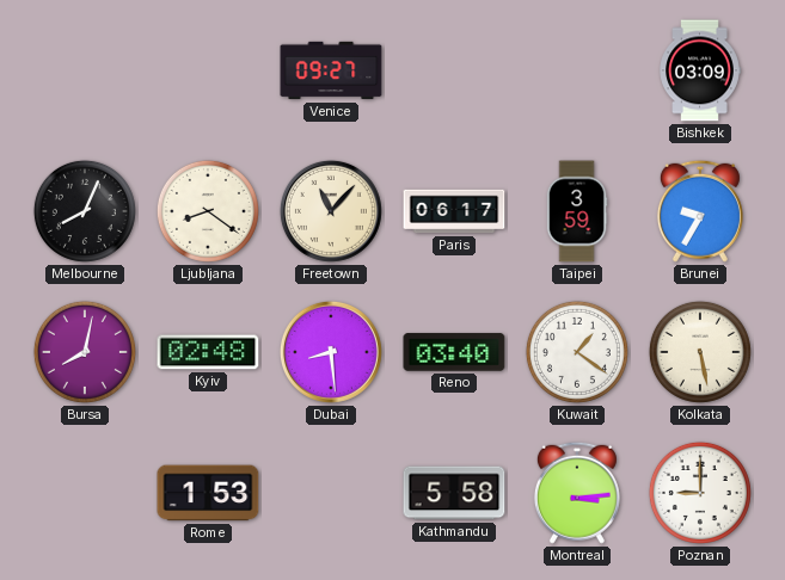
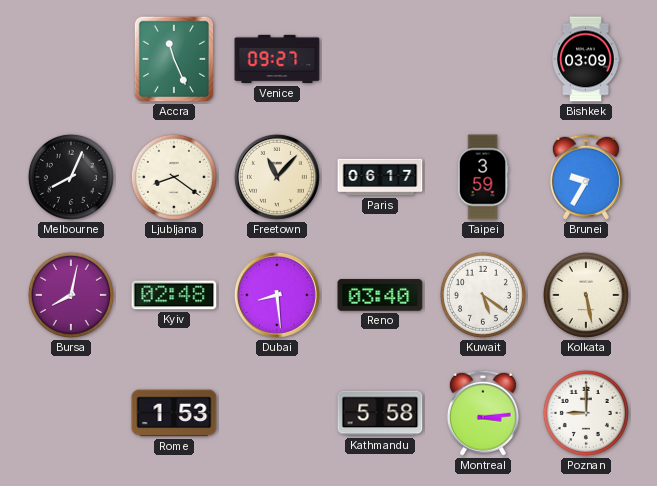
Accra: none -> 11:26
Kuwait: 1:21 -> 5:21
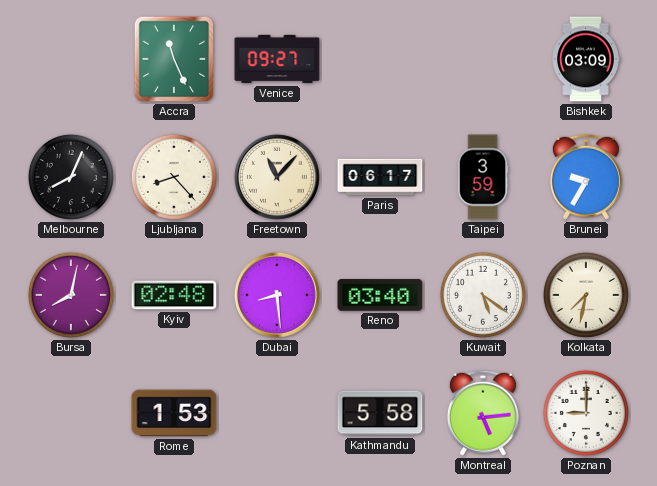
Ljubljana: 8:21 -> 8:23
Kolkata: 5:28 -> 7:32
Montreal: 3:14 -> 5:14
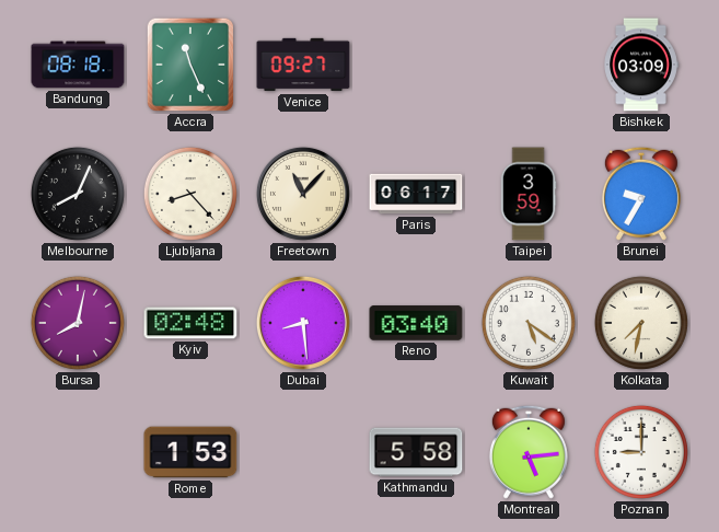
Bandung: none -> 08:18
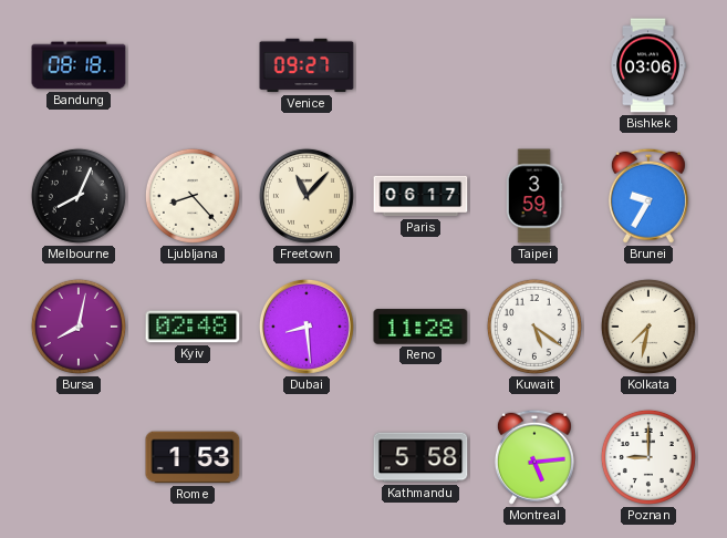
Accra: 11:26 -> none
Bishkek: 03:09 -> 03:06
Reno: 03:40 -> 11:28
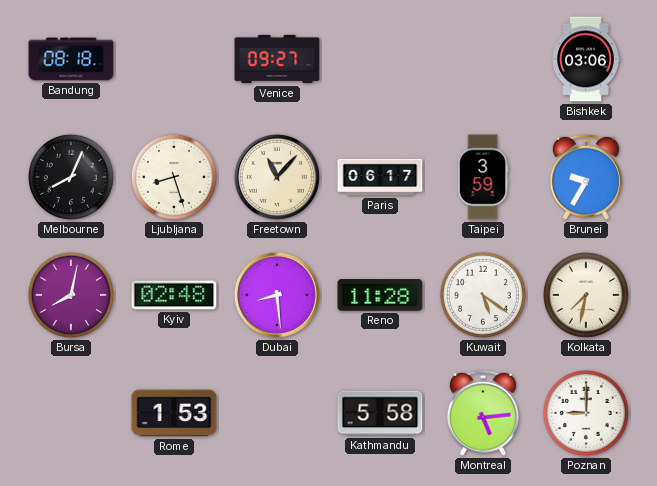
Ljubljana: 8:23 -> 8:27
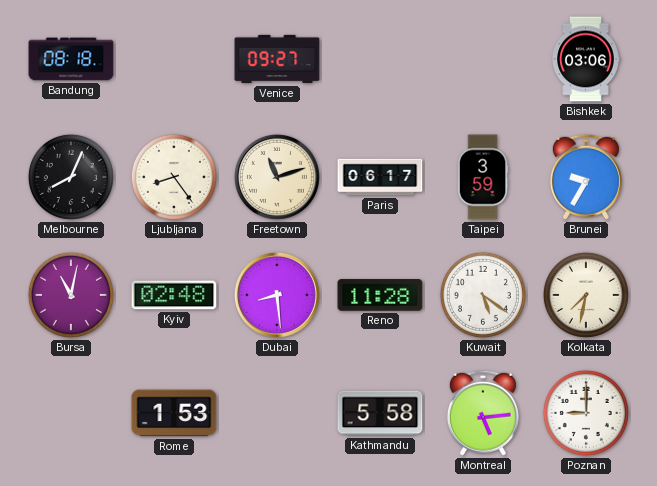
Ljubljana: 8:27 -> 8:24
Freetown: 11:07 -> 11:12
Bursa: 8:02 -> 11:02
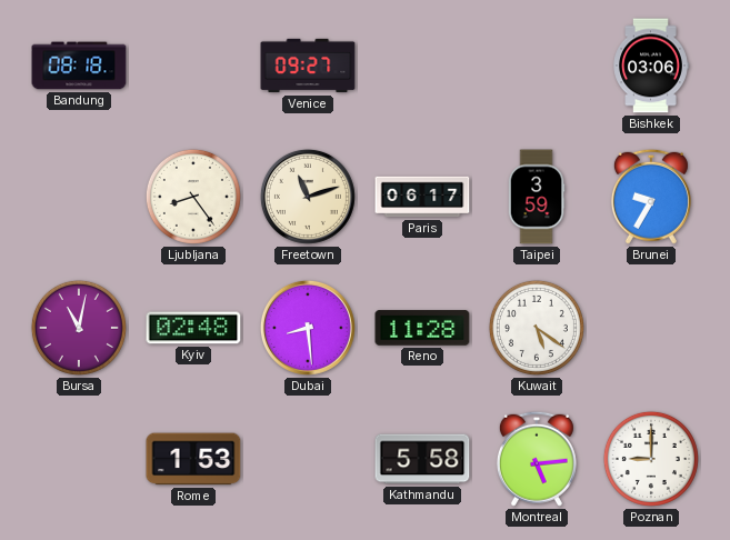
Melbourne: 8:04 -> none
Kolkata: 7:32 -> none
